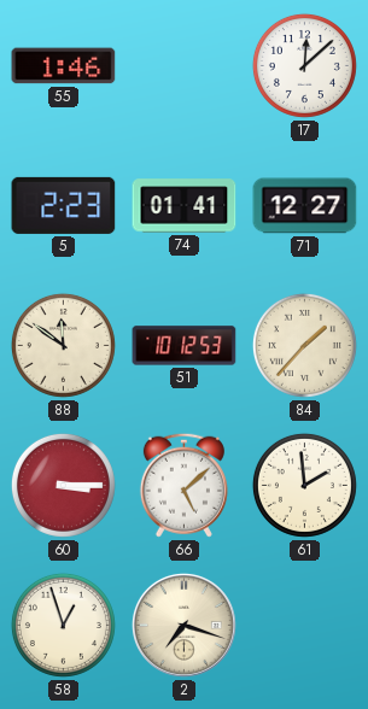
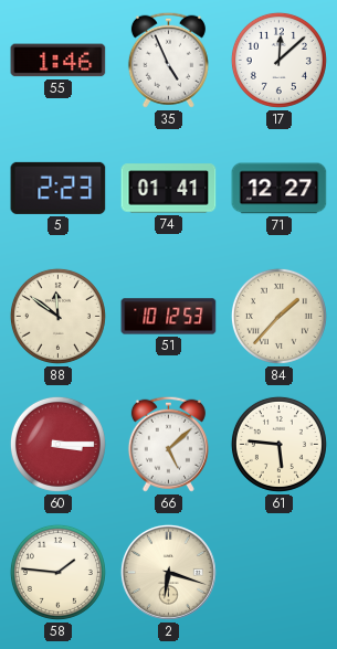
35: none -> 4:56
61: 1:59 -> 5:46
58: 12:57 -> 1:46
2: 7:18 -> 6:18
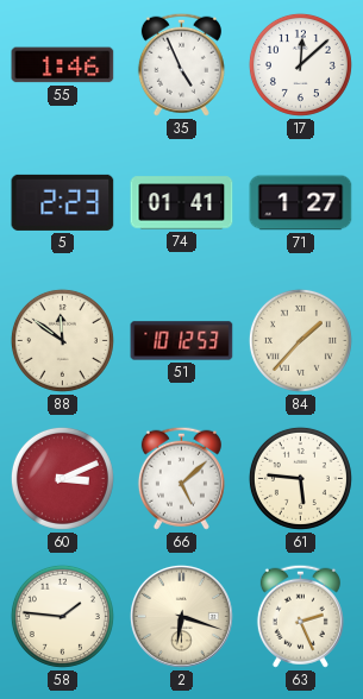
71: 12:27 -> 1:27
60: 3:15 -> 3:11
63: none -> 2:26
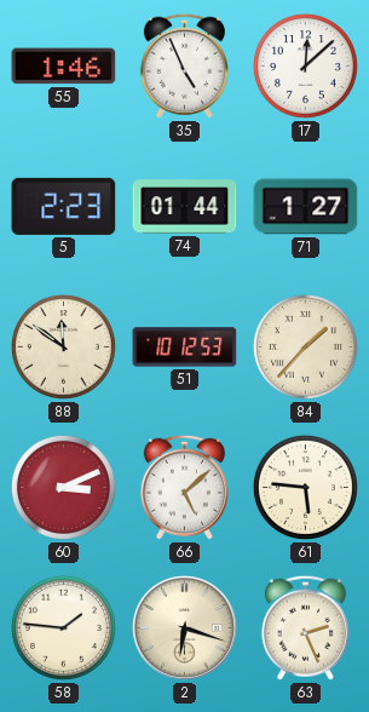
74: 01:41 -> 01:44
